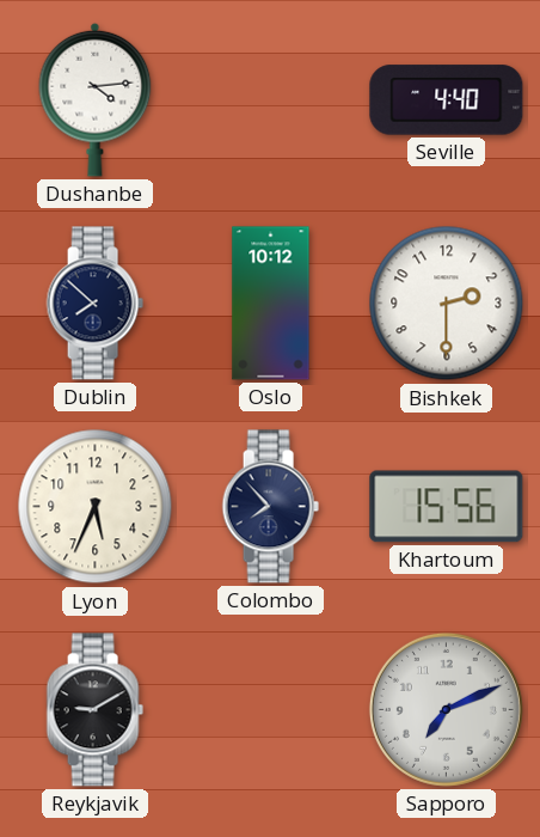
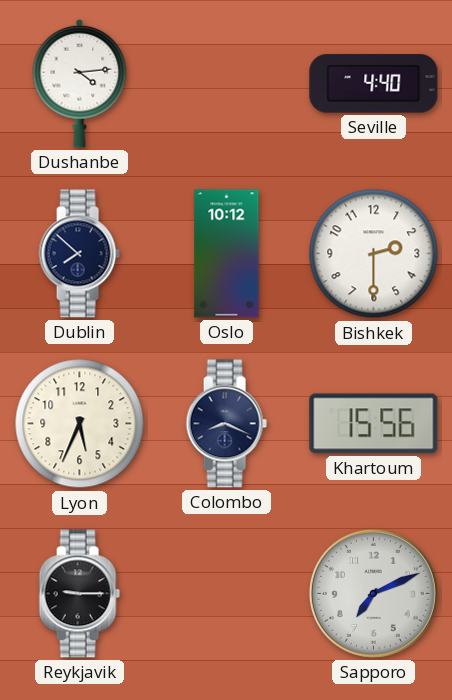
Colombo: 7:53 -> 8:19
Reykjavik: 9:10 -> 9:15
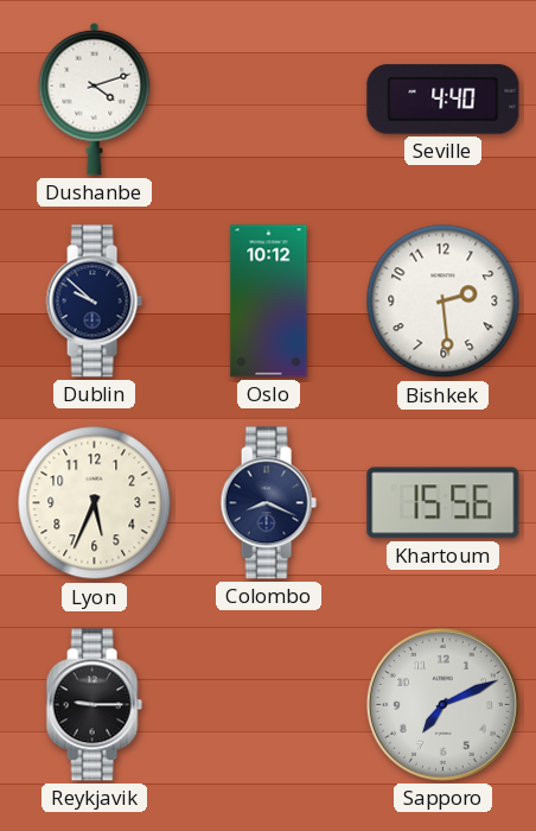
Dushanbe: 4:14 -> 4:12
Dublin: 7:52 -> 9:52
Bishkek: 2:30 -> 2:29
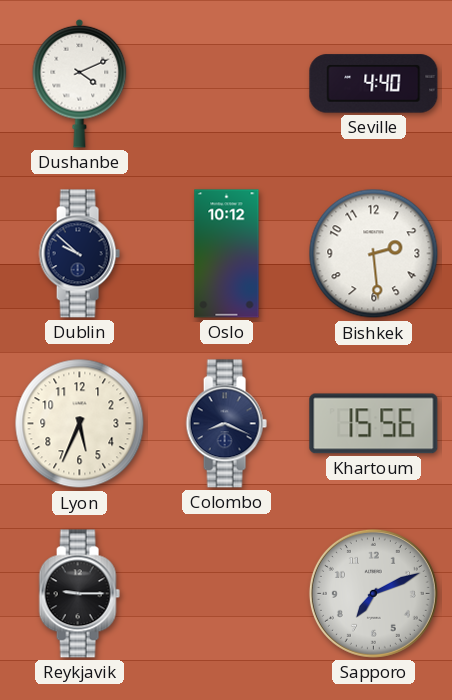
Dushanbe: 4:12 -> 4:11
